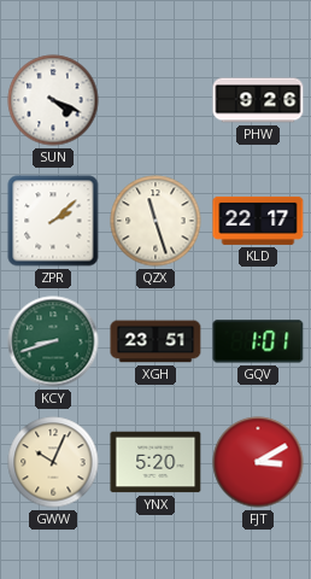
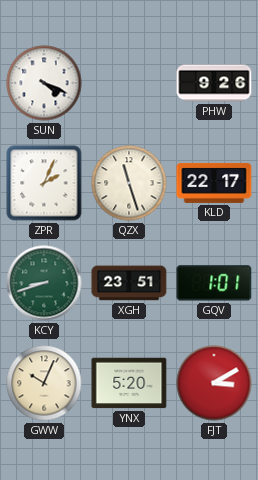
ZPR: 2:08 -> 2:04
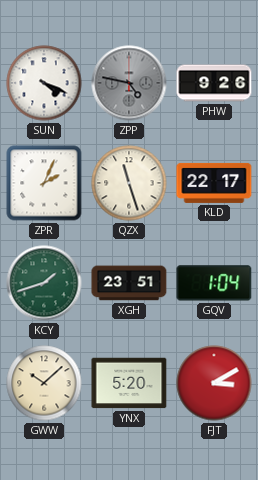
ZPP: none -> 4:47
KCY: 8:42 -> 1:42
GQV: 1:01 -> 1:04
GWW: 10:04 -> 10:08
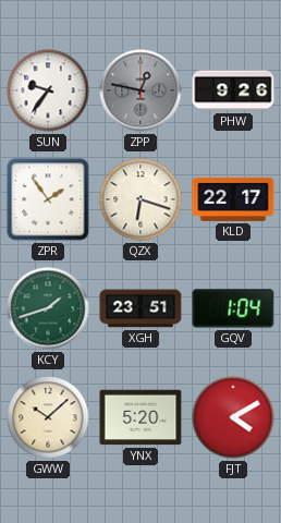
SUN: 4:19 -> 9:36
ZPP: 4:47 -> 12:47
ZPR: 2:04 -> 1:54
QZX: 11:27 -> 6:18
FJT: 3:10 -> 4:10
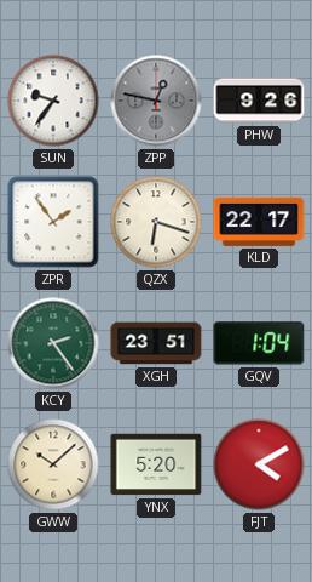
KCY: 1:42 -> 2:24
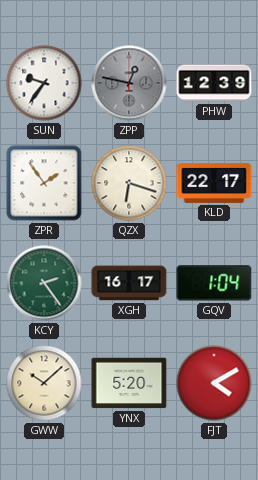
PHW: 9:26 -> 12:39
XGH: 23:51 -> 16:17
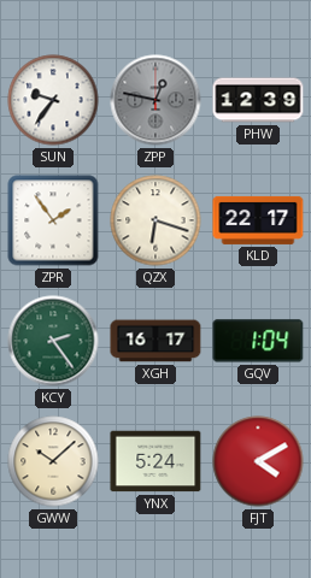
YNX: 5:20 -> 5:24
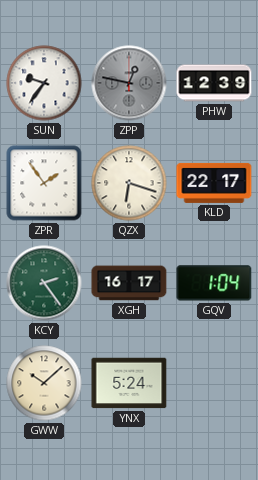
FJT: 4:10 -> none
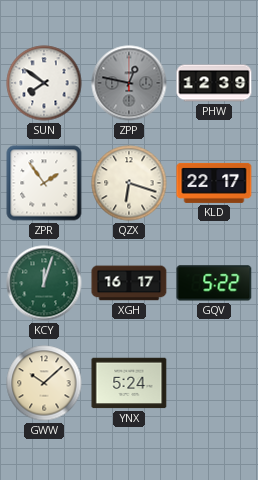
SUN: 9:36 -> 7:51
KCY: 2:24 -> 12:03
GQV: 1:04 -> 5:22
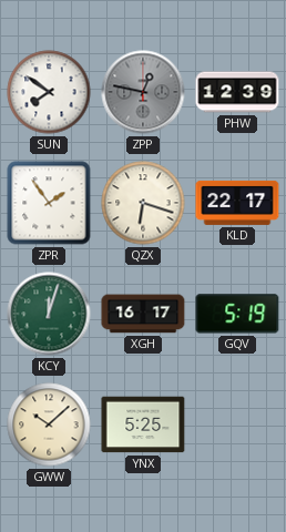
GQV: 5:22 -> 5:19
YNX: 5:24 -> 5:25
